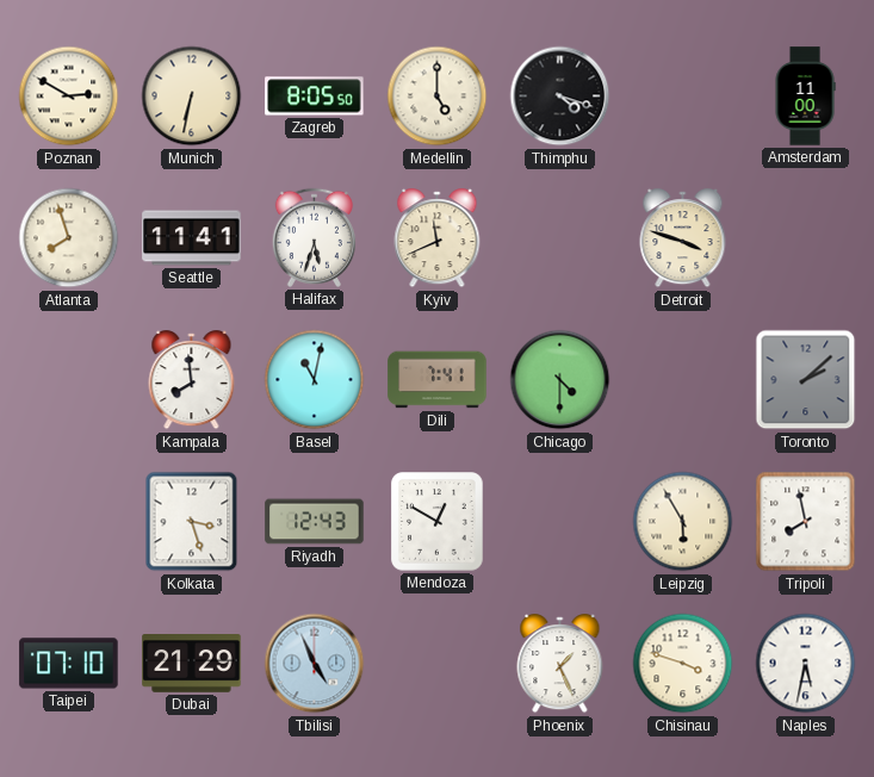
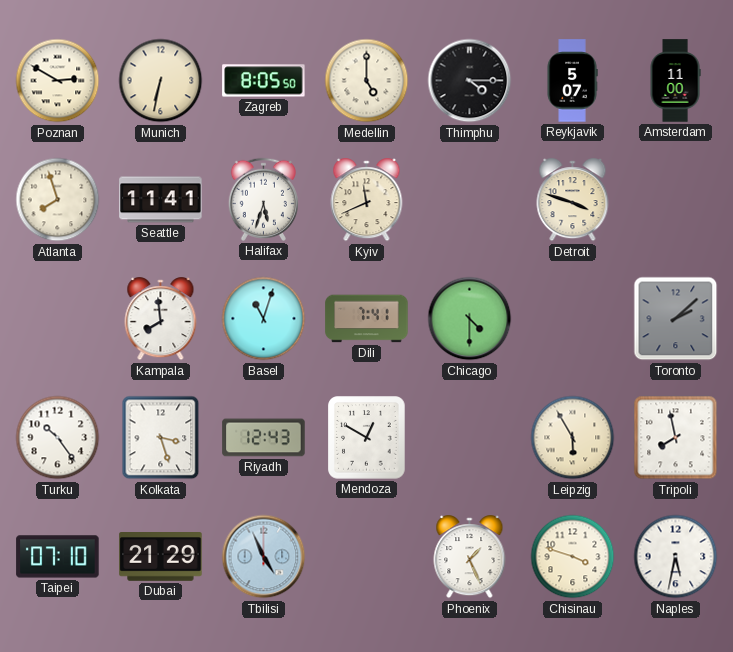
Thimphu: 4:18 -> 4:15
Reykjavik: none -> 5:07
Basel: 11:02 -> 11:03
Turku: none -> 10:24
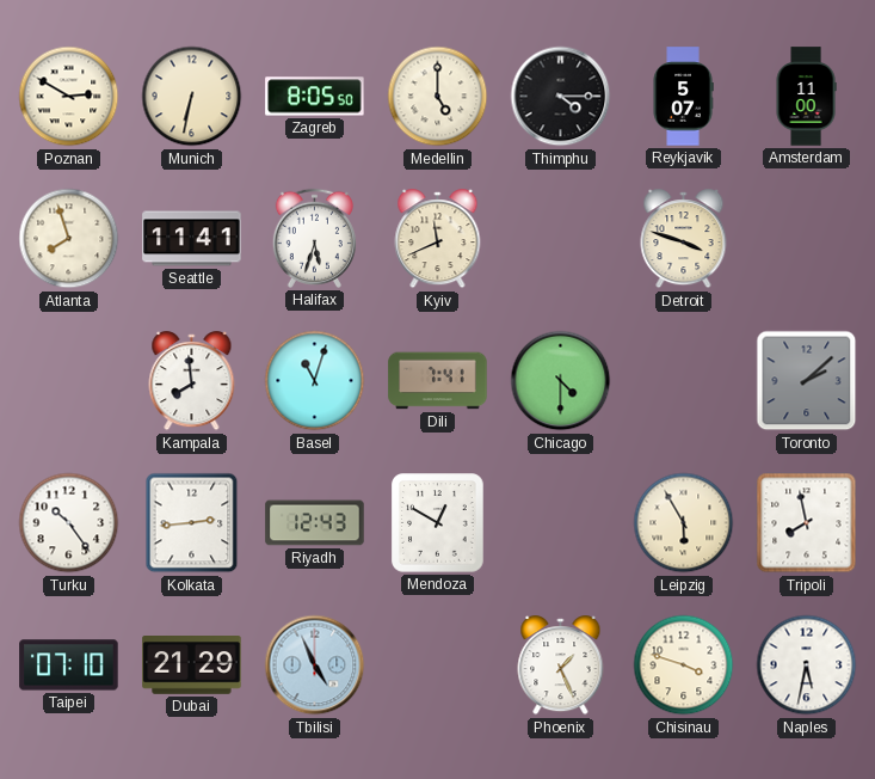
Kolkata: 3:27 -> 2:44
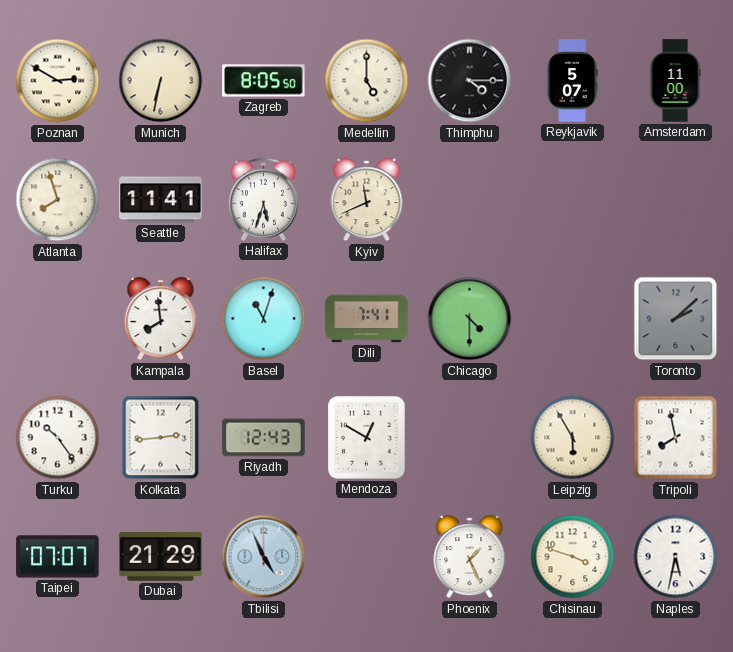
Detroit: 3:48 -> none
Taipei: 07:10 -> 07:07
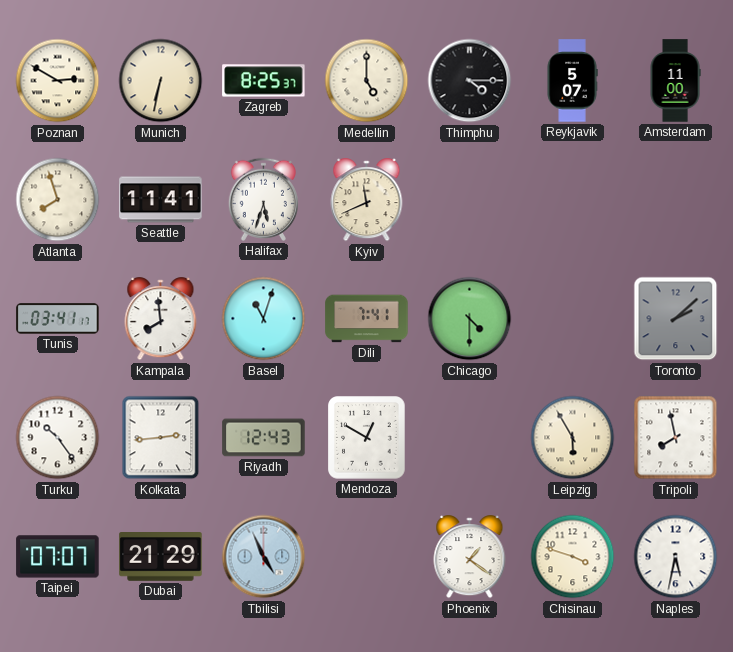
Zagreb: 8:05 -> 8:25
Tunis: none -> 03:41
Phoenix: 1:26 -> 1:21
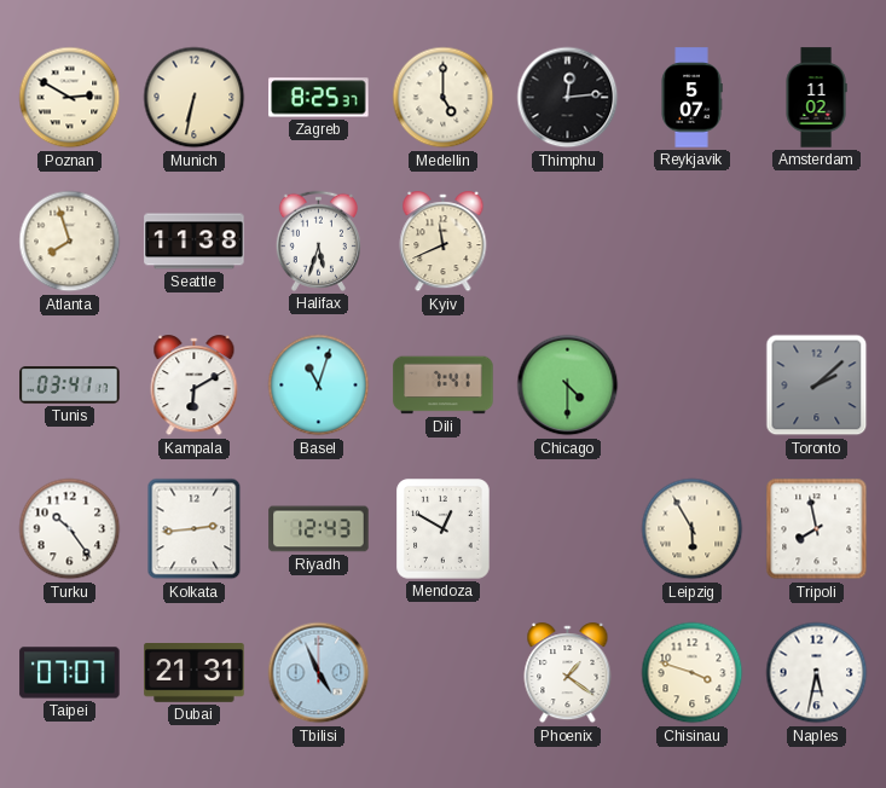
Thimphu: 4:15 -> 12:14
Amsterdam: 11:00 -> 11:02
Seattle: 11:41 -> 11:38
Kampala: 7:59 -> 6:10
Dubai: 21:29 -> 21:31
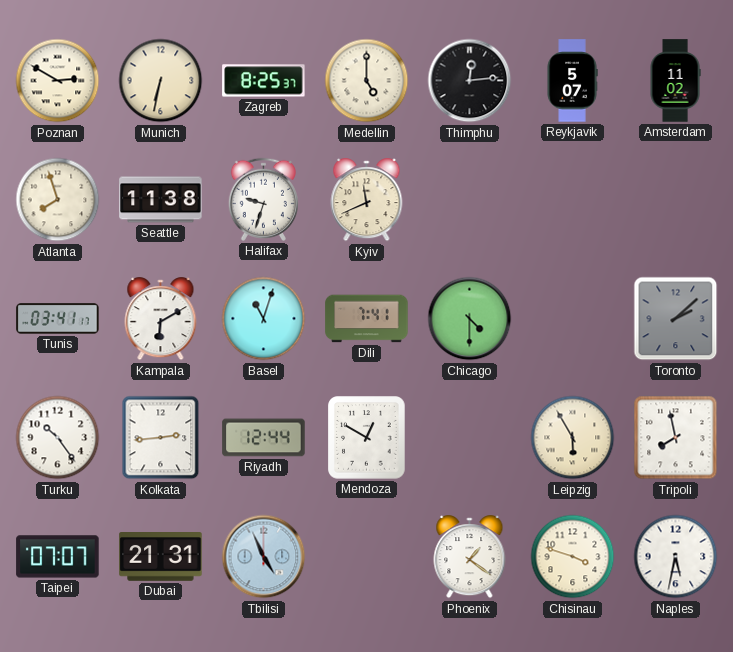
Halifax: 5:33 -> 9:33
Riyadh: 12:43 -> 12:44
